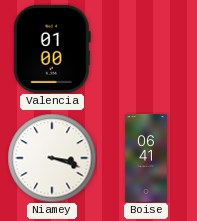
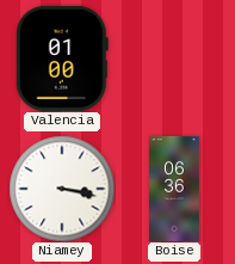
Niamey: 3:18 -> 3:17
Boise: 06:41 -> 06:36
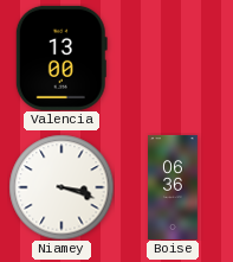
Valencia: 01:00 -> 13:00
Niamey: 3:17 -> 3:18
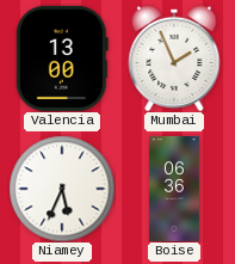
Mumbai: none -> 1:56
Niamey: 3:18 -> 5:34
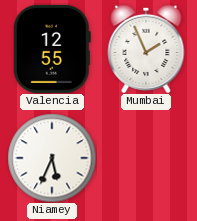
Valencia: 13:00 -> 12:55
Boise: 06:36 -> none
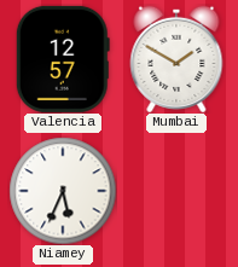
Valencia: 12:55 -> 12:57
Mumbai: 1:56 -> 1:50
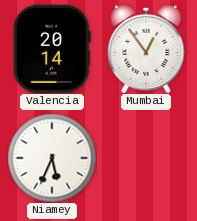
Valencia: 12:57 -> 20:14
Mumbai: 1:50 -> 12:54
